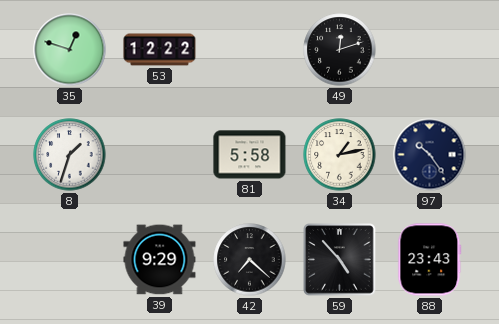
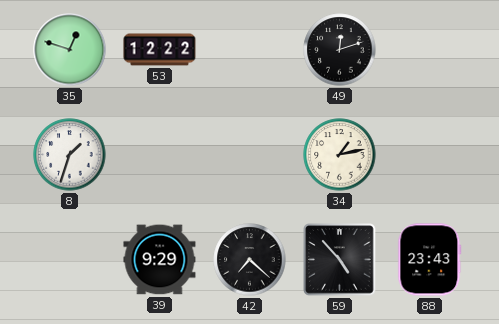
81: 5:58 -> none
97: 10:24 -> none
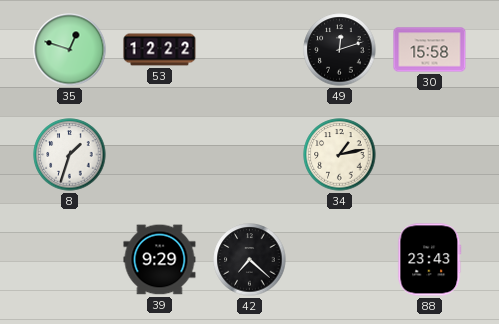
30: none -> 15:58
59: 4:53 -> none
